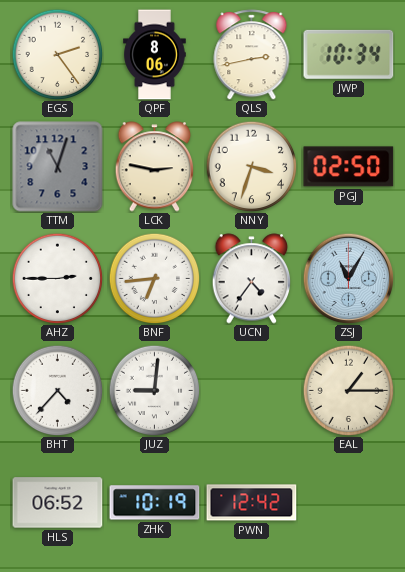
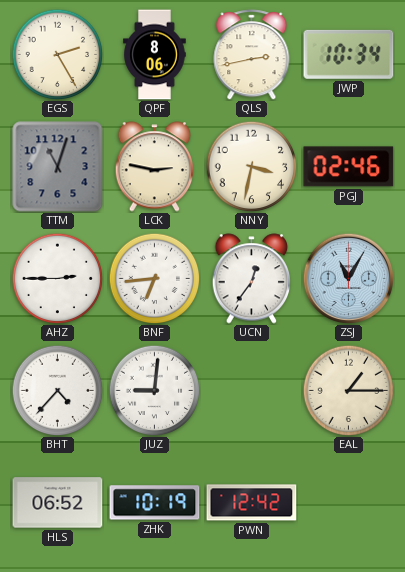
EGS: 2:24 -> 2:25
NNY: 3:33 -> 3:32
PGJ: 02:50 -> 02:46
UCN: 4:36 -> 12:36
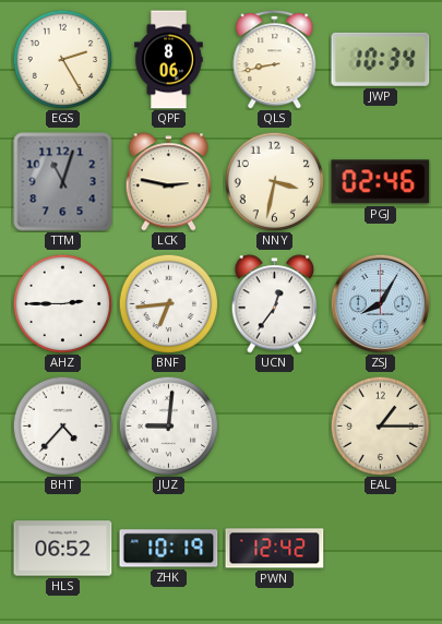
QLS: 2:43 -> 8:43
ZSJ: 11:05 -> 8:05
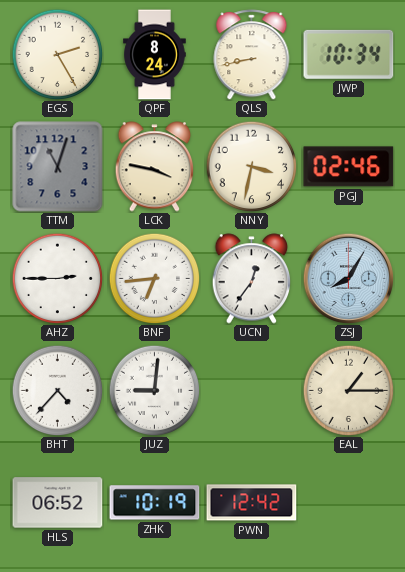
QPF: 8:06 -> 8:24
LCK: 2:47 -> 3:47
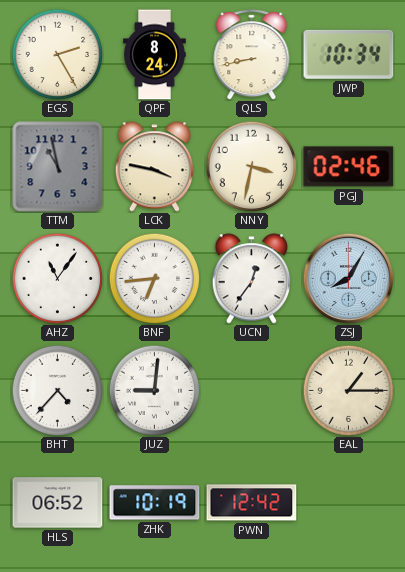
TTM: 11:03 -> 10:58
AHZ: 2:45 -> 11:06
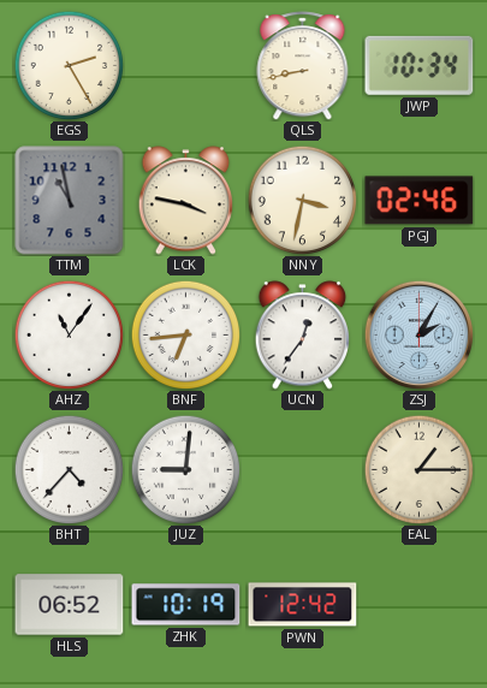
QPF: 8:24 -> none
ZSJ: 8:05 -> 2:05
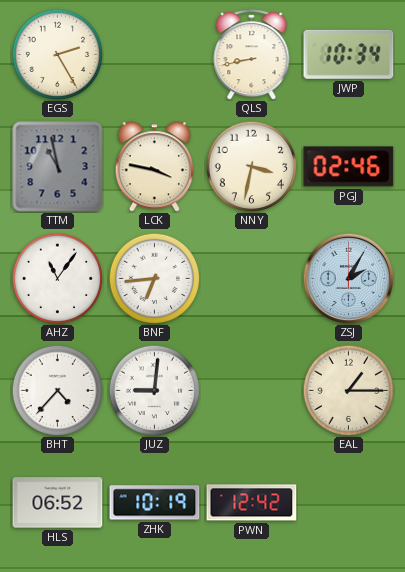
UCN: 12:36 -> none
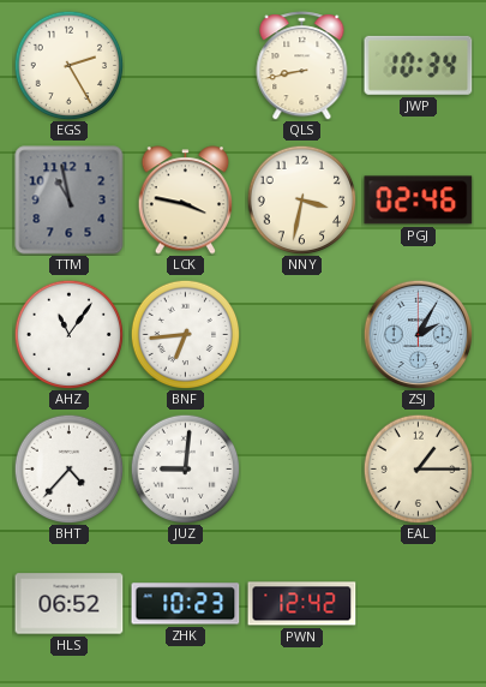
ZHK: 10:19 -> 10:23
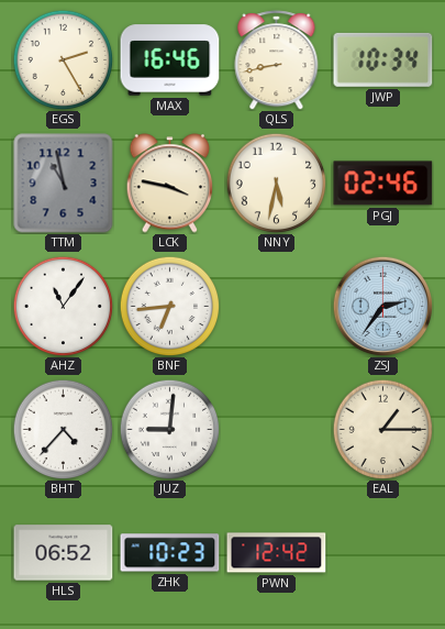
MAX: none -> 16:46
NNY: 3:32 -> 5:32
ZSJ: 2:05 -> 2:36
